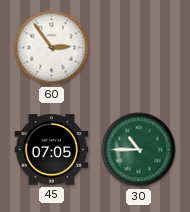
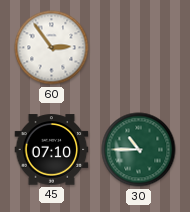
45: 07:05 -> 07:10
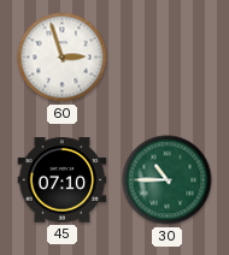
60: 2:54 -> 2:57
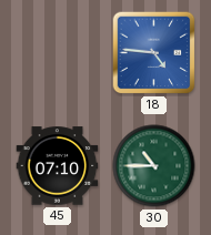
60: 2:57 -> none
18: none -> 4:46
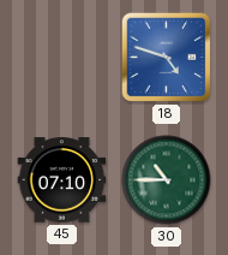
18: 4:46 -> 4:48
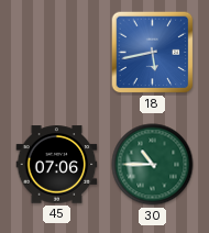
18: 4:48 -> 5:43
45: 07:10 -> 07:06
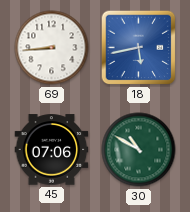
69: none -> 8:44
30: 10:45 -> 10:50
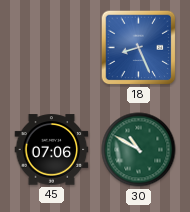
69: 8:44 -> none
18: 5:43 -> 8:26
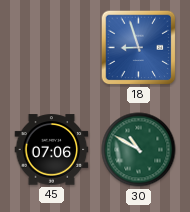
18: 8:26 -> 8:57
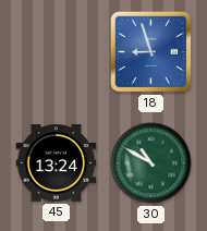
45: 07:06 -> 13:24
